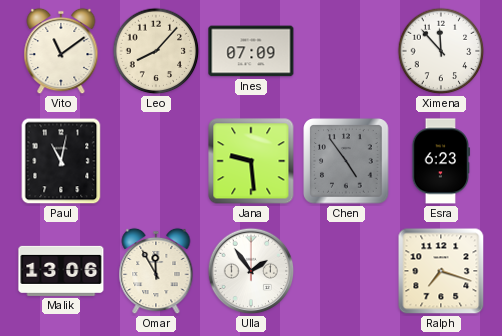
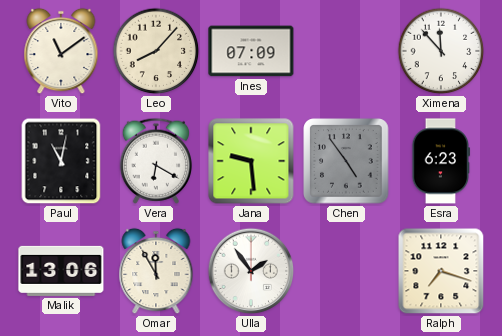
Vera: none -> 6:20
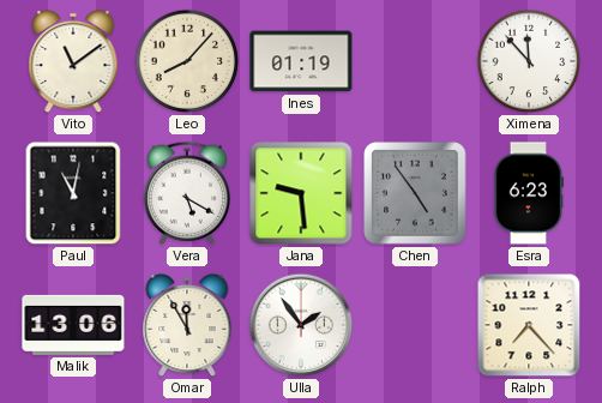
Ines: 07:09 -> 01:19
Vera: 6:20 -> 5:20
Ralph: 7:18 -> 7:23
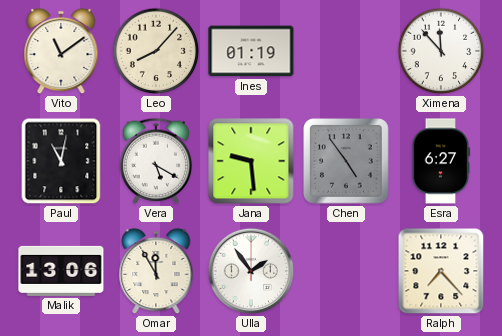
Esra: 6:23 -> 6:27
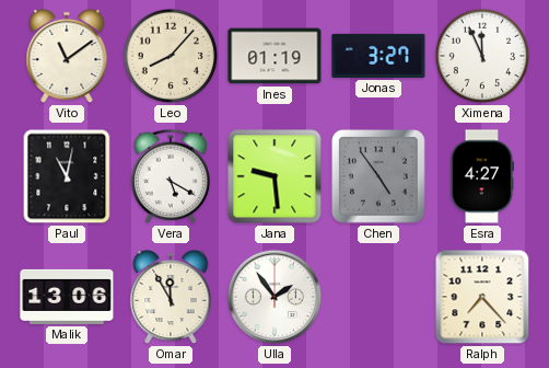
Jonas: none -> 3:27
Ximena: 11:53 -> 11:56
Esra: 6:27 -> 4:27
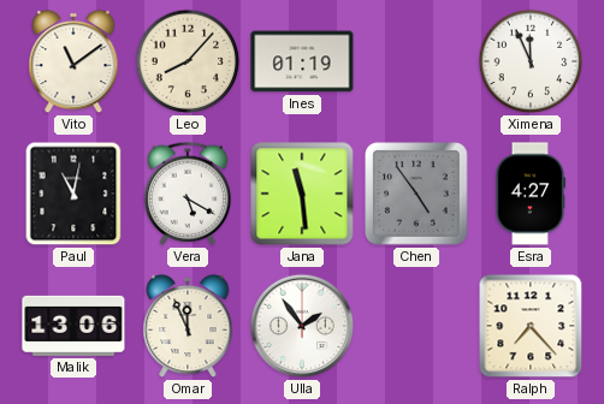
Jonas: 3:27 -> none
Jana: 9:29 -> 11:29
Omar: 11:55 -> 11:56
